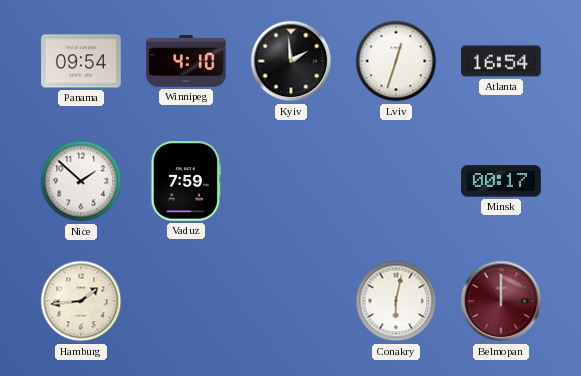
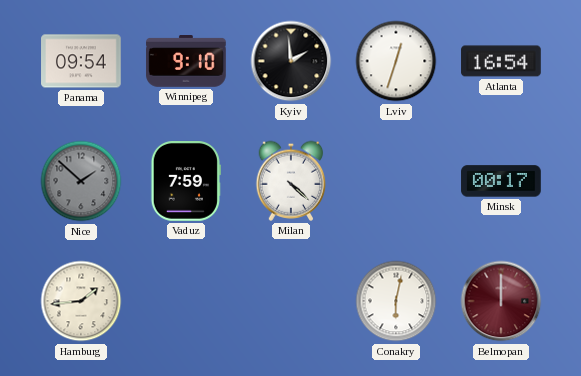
Winnipeg: 4:10 -> 9:10
Nice dial: white -> grey
Milan: none -> 4:22
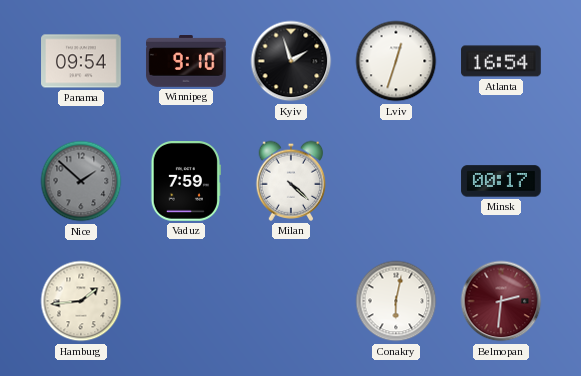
Kyiv: 1:59 -> 1:57
Belmopan: 12:00 -> 2:31
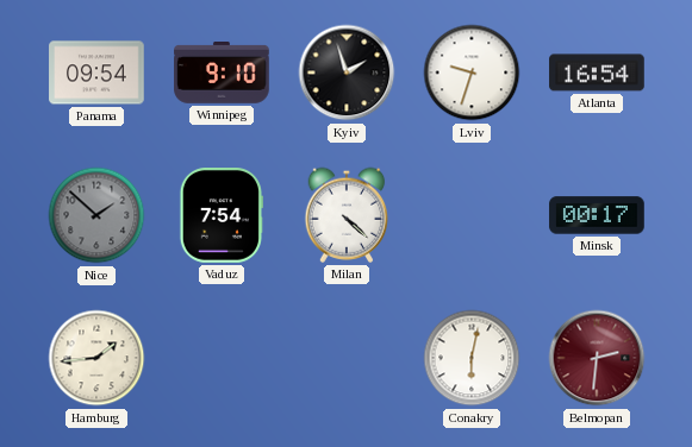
Lviv: 12:33 -> 9:33
Vaduz: 7:59 -> 7:54
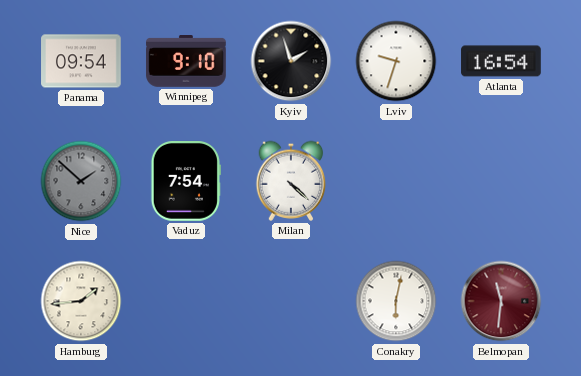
Minsk: 00:17 -> none
Belmopan: 2:31 -> 11:31
